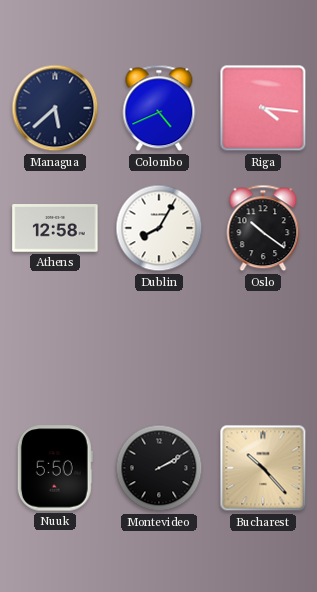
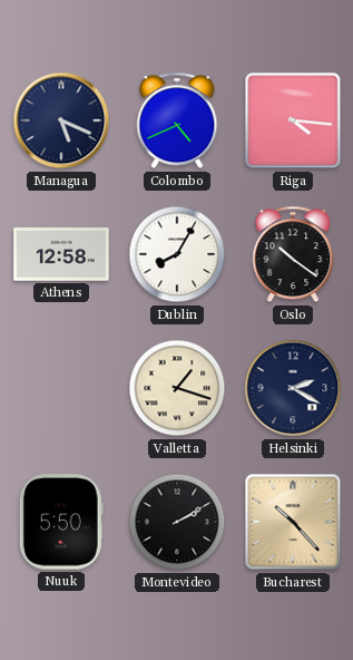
Managua: 5:38 -> 5:19
Valletta: none -> 1:18
Helsinki: none -> 2:20
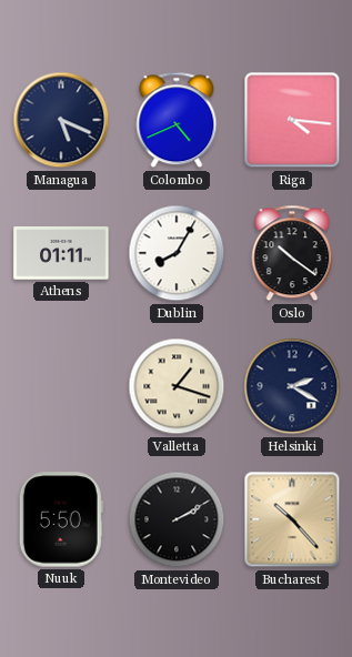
Athens: 12:58 -> 01:11
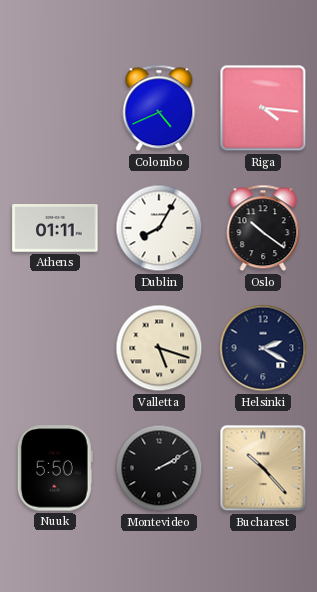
Managua: 5:19 -> none
Valletta: 1:18 -> 5:18
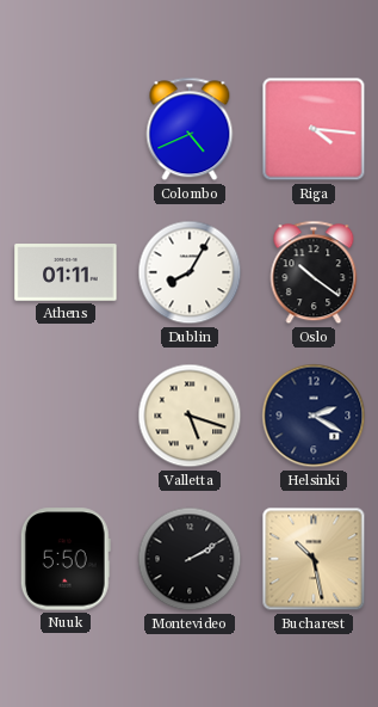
Bucharest: 10:23 -> 10:28
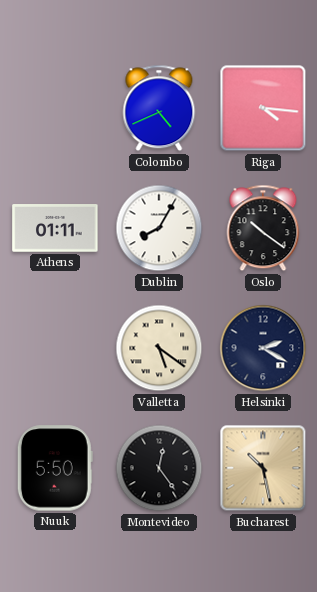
Valletta: 5:18 -> 5:21
Montevideo: 2:10 -> 12:24
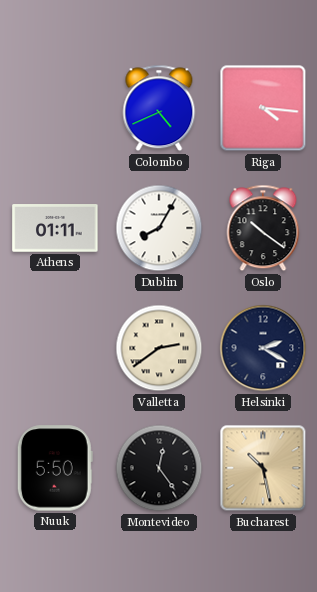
Valletta: 5:21 -> 2:39
